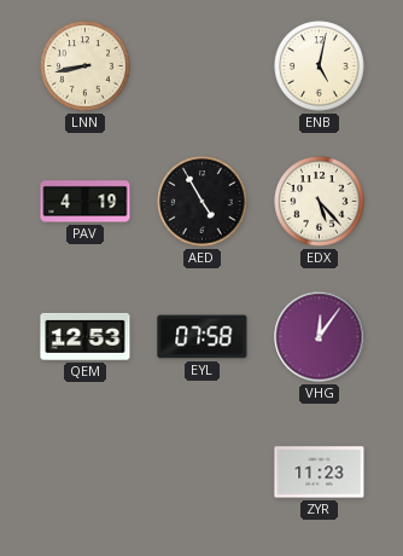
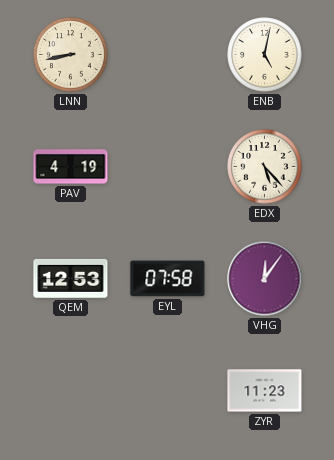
AED: 4:55 -> none
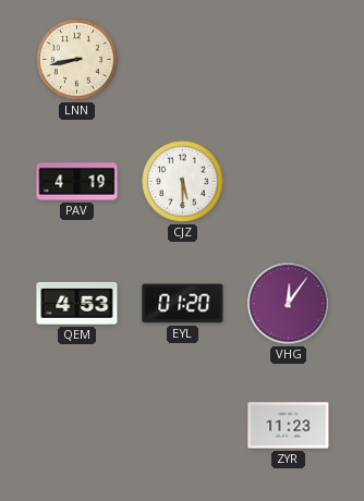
ENB: 5:02 -> none
CJZ: none -> 5:30
EDX: 5:23 -> none
QEM: 12:53 -> 4:53
EYL: 07:58 -> 01:20
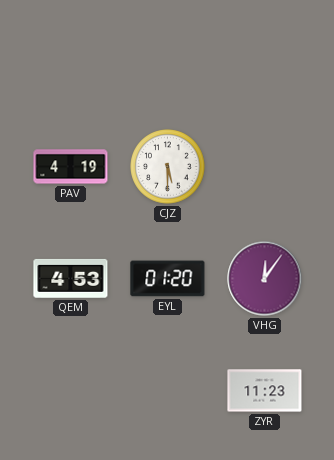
LNN: 8:43 -> none
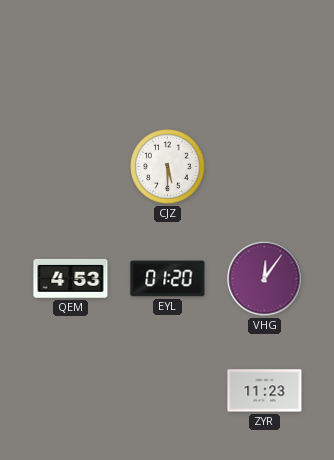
PAV: 4:19 -> none
